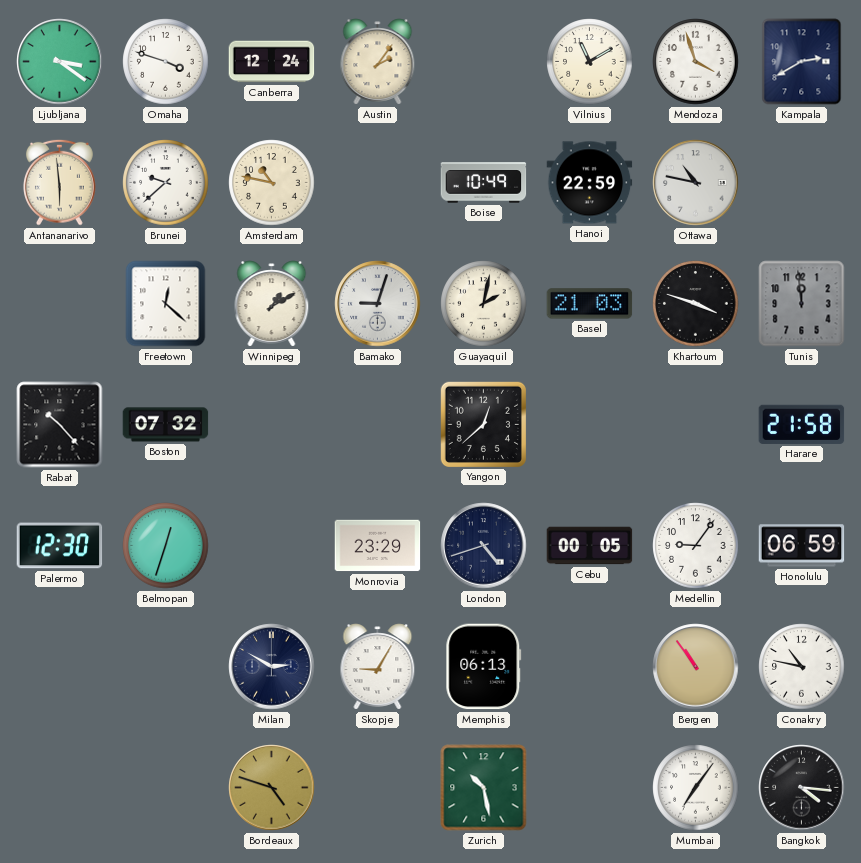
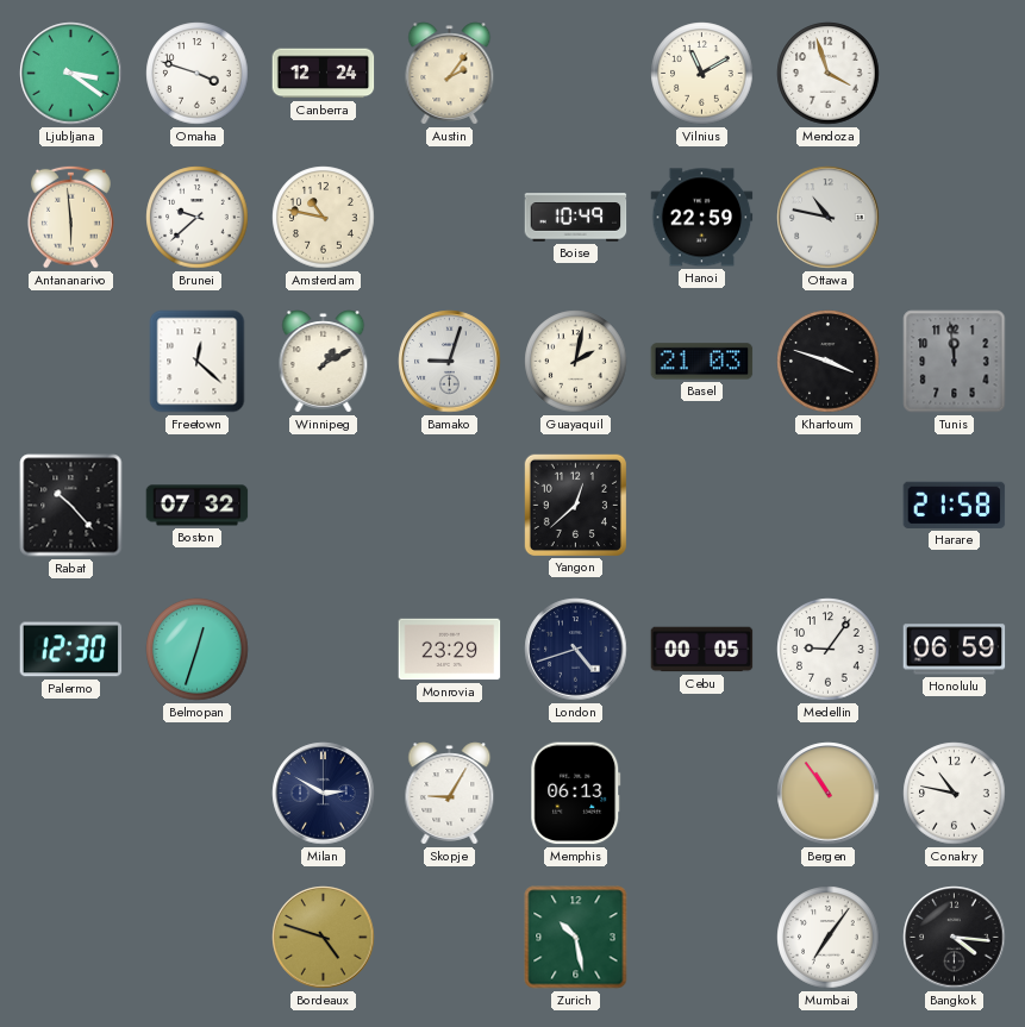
Kampala: 2:40 -> none
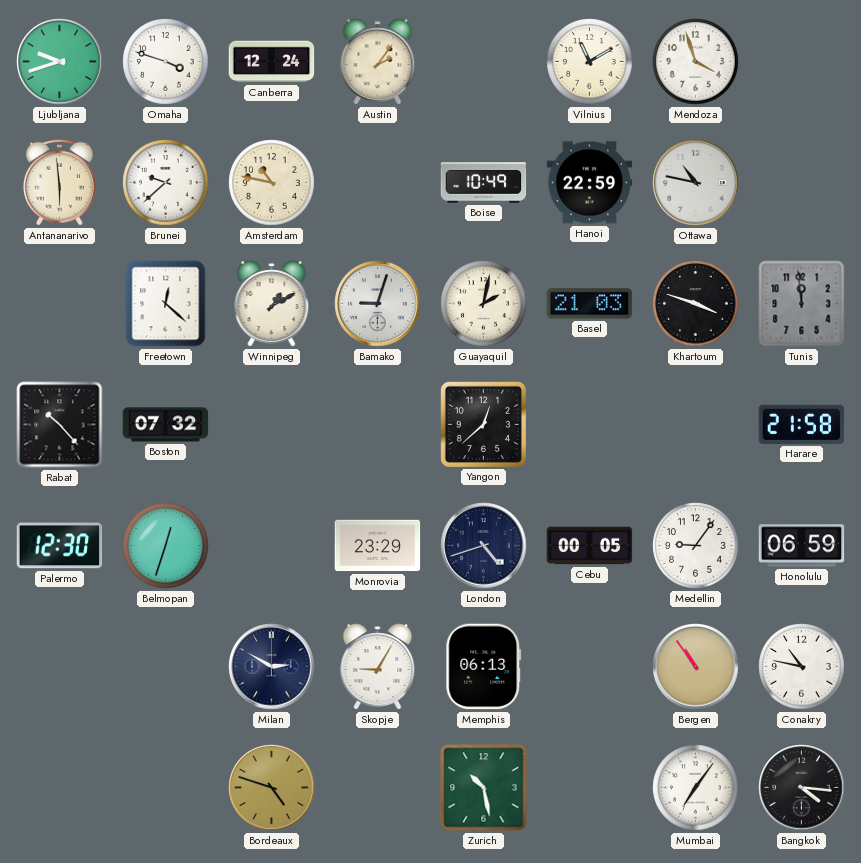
Ljubljana: 3:21 -> 9:42
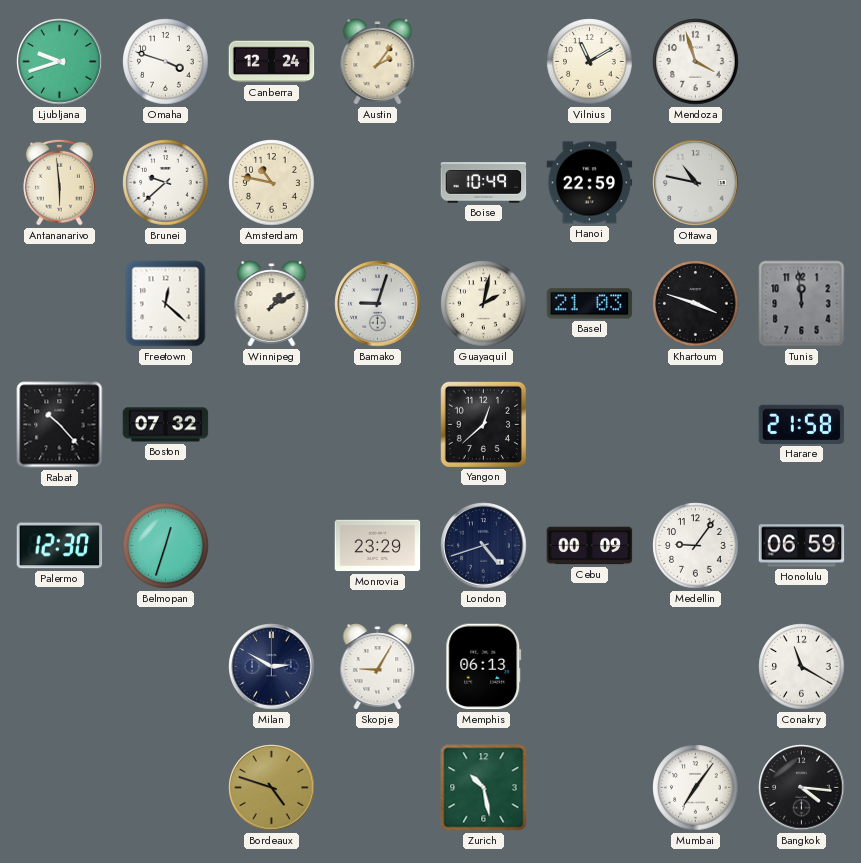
Cebu: 00:05 -> 00:09
Bergen: 10:54 -> none
Conakry: 10:47 -> 11:20
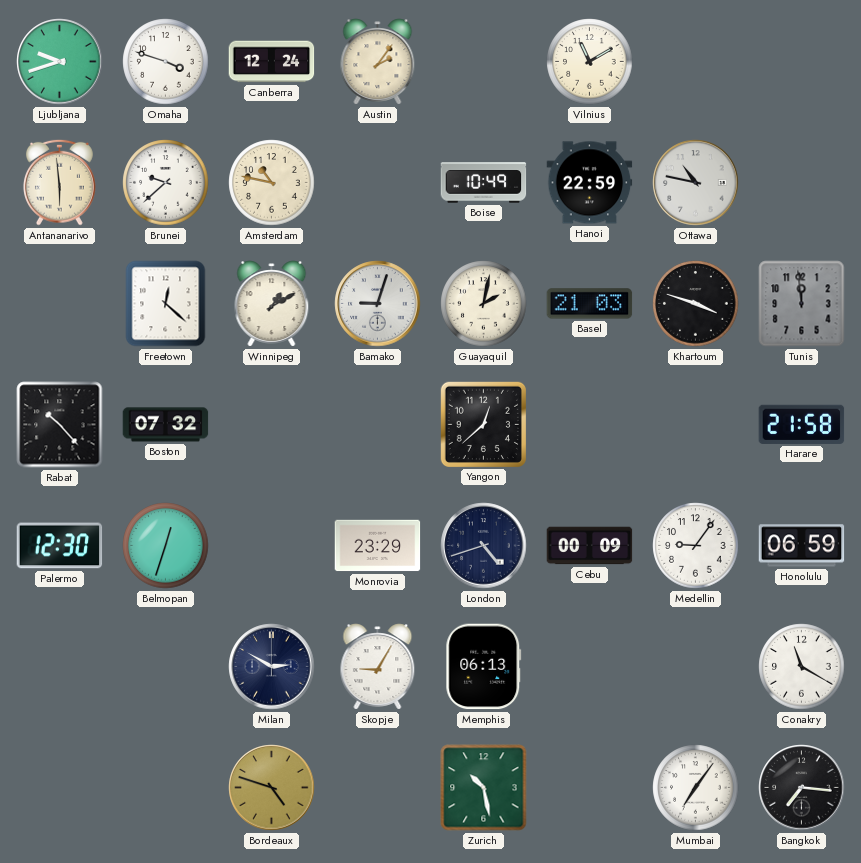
Mendoza: 3:57 -> none
Bangkok: 4:16 -> 7:16
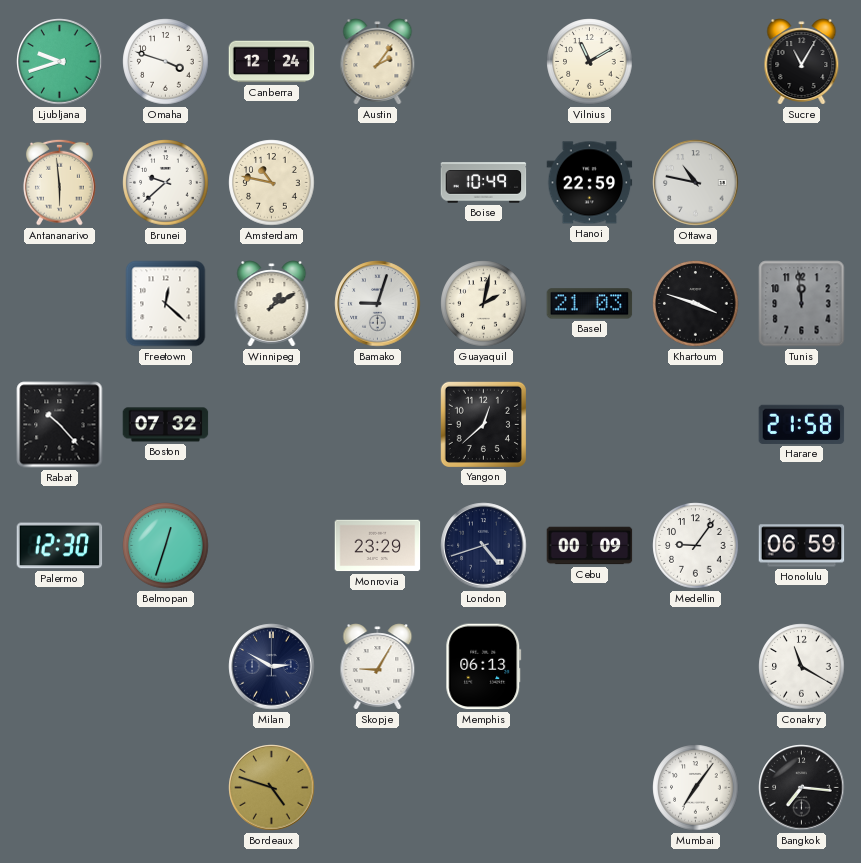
Sucre: none -> 11:05
Zurich: 10:28 -> none
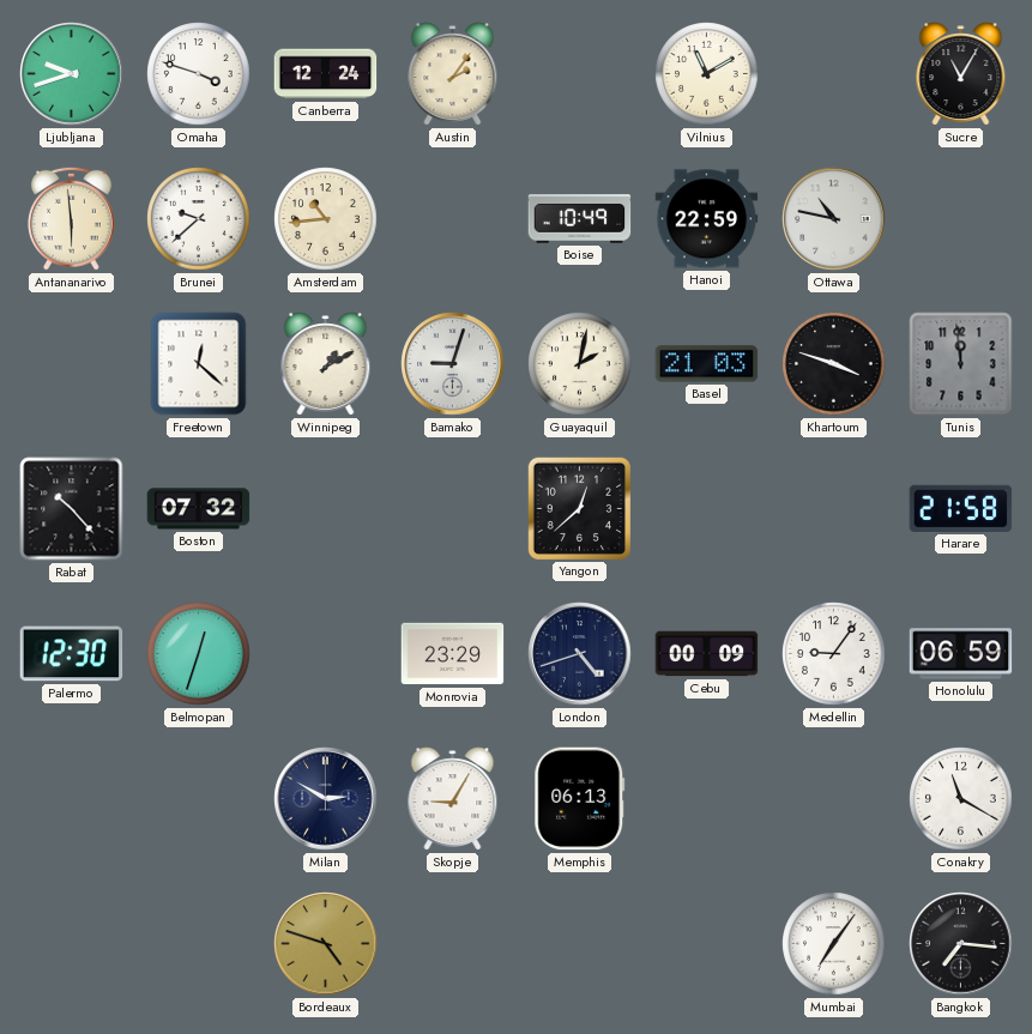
Amsterdam: 10:47 -> 10:44
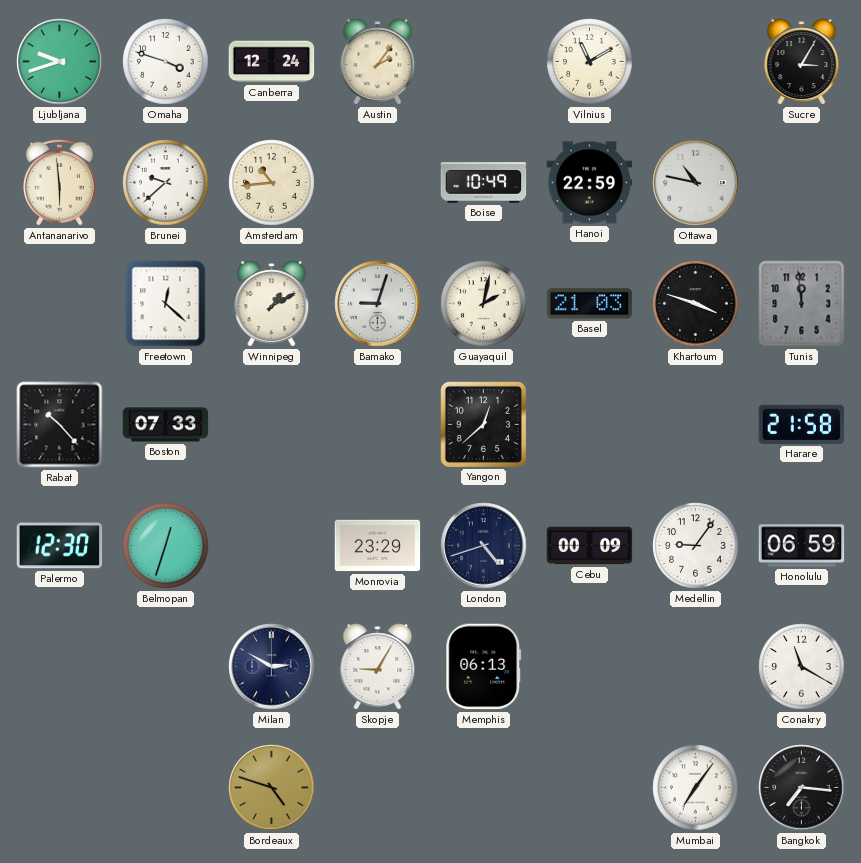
Sucre: 11:05 -> 3:05
Boston: 07:32 -> 07:33
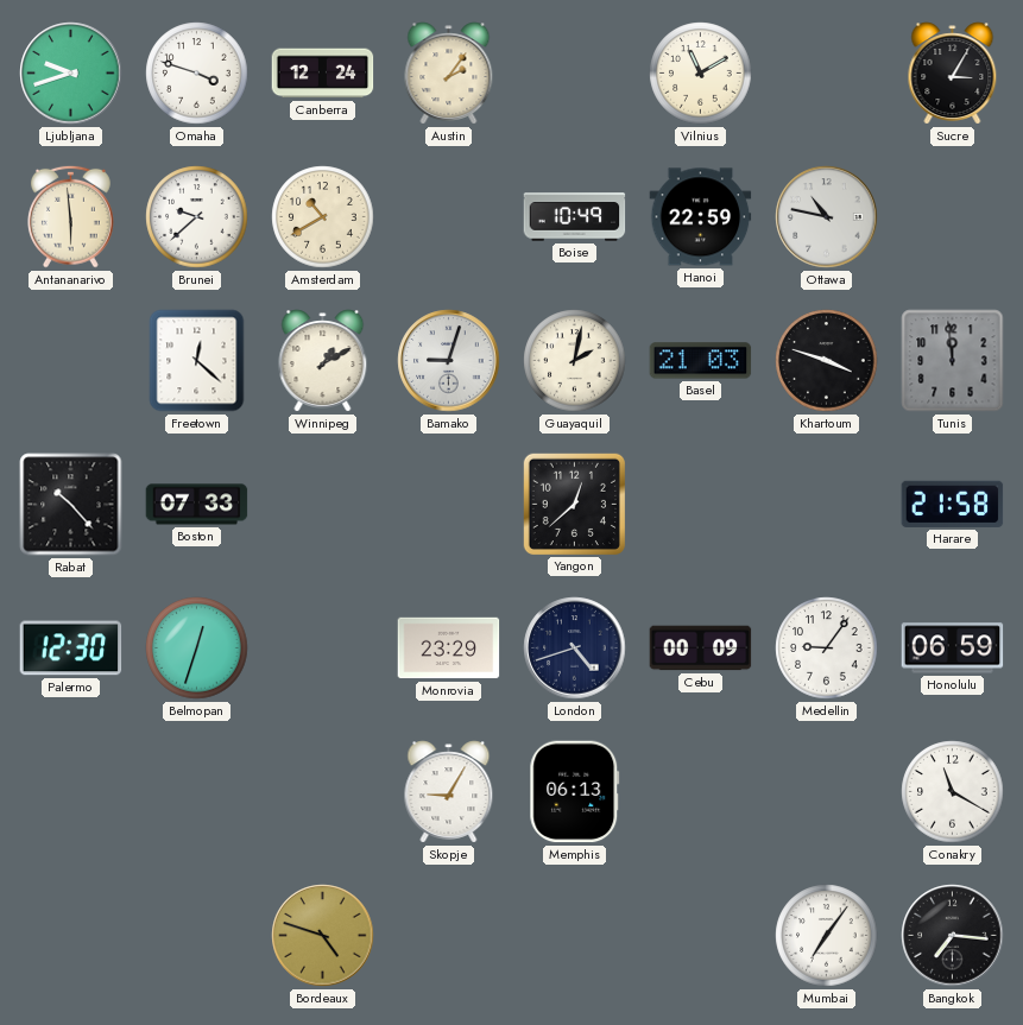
Amsterdam: 10:44 -> 10:40
Milan: 2:50 -> none
